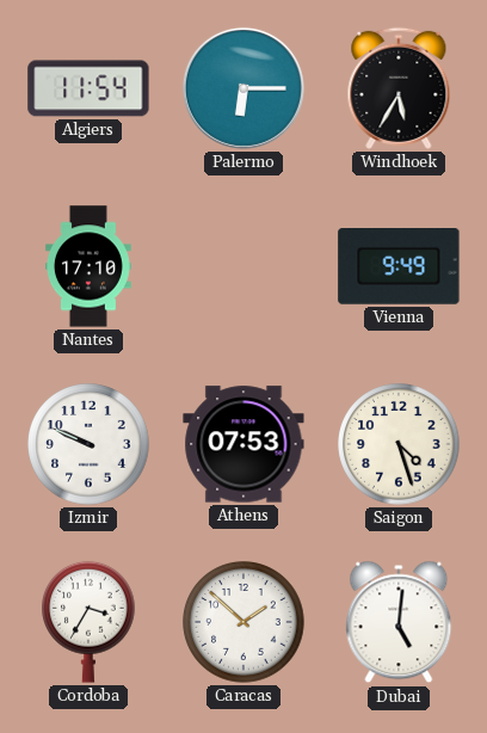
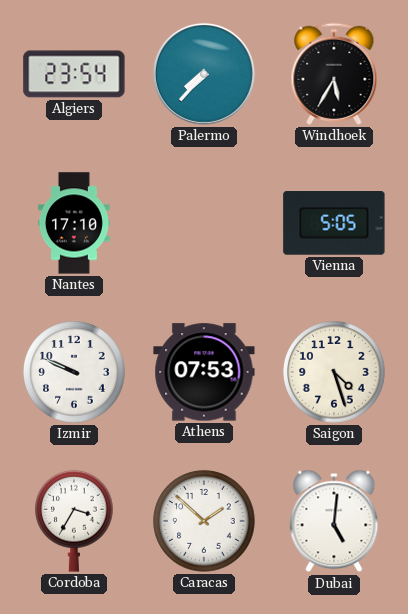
Algiers: 11:54 -> 23:54
Palermo: 6:15 -> 7:37
Vienna: 9:49 -> 5:05
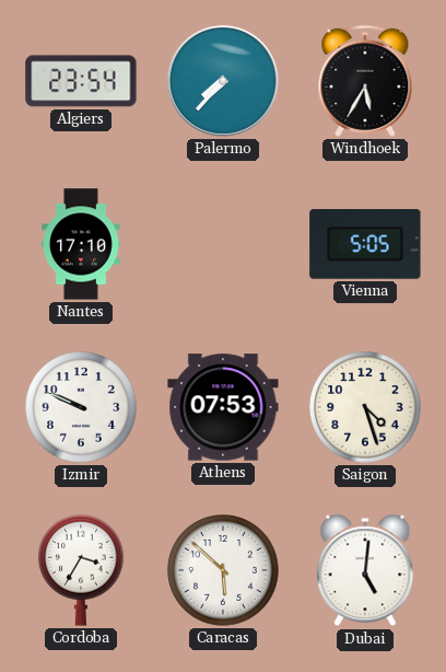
Caracas: 1:52 -> 5:52
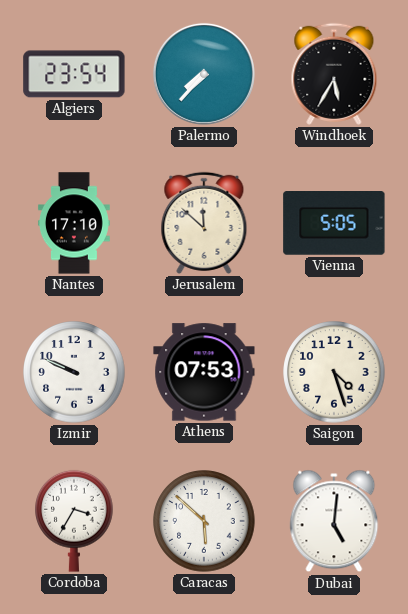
Jerusalem: none -> 11:52
